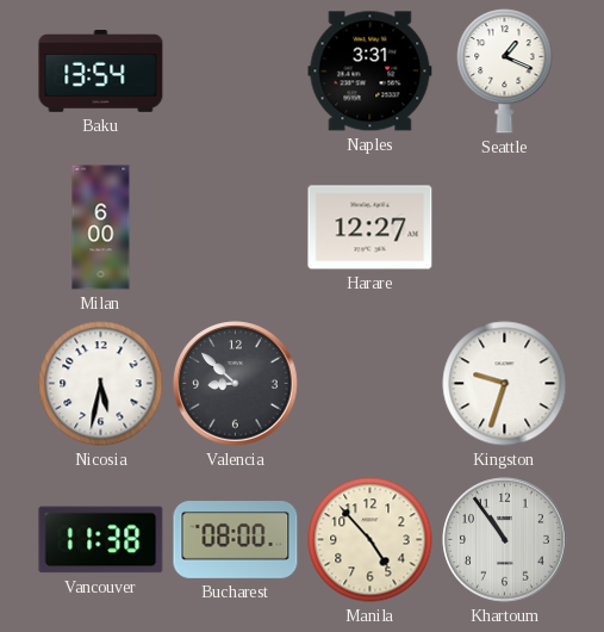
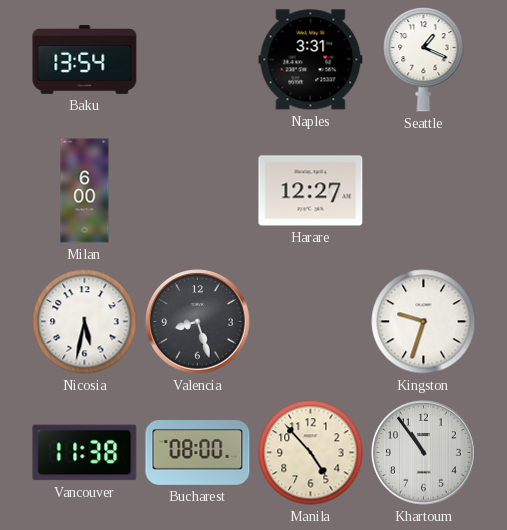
Valencia: 8:52 -> 8:27
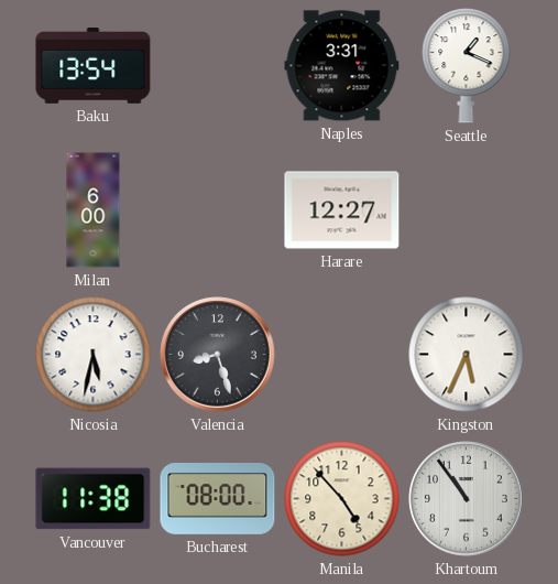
Kingston: 9:33 -> 5:34
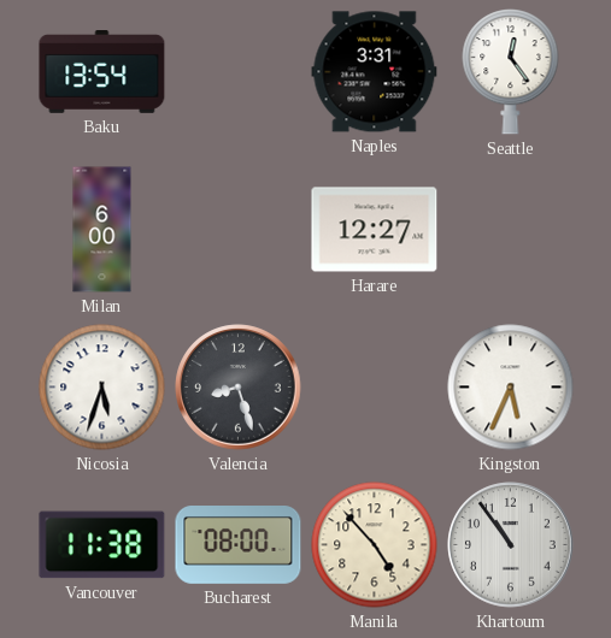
Seattle: 1:19 -> 12:24
Nicosia: 5:32 -> 5:33
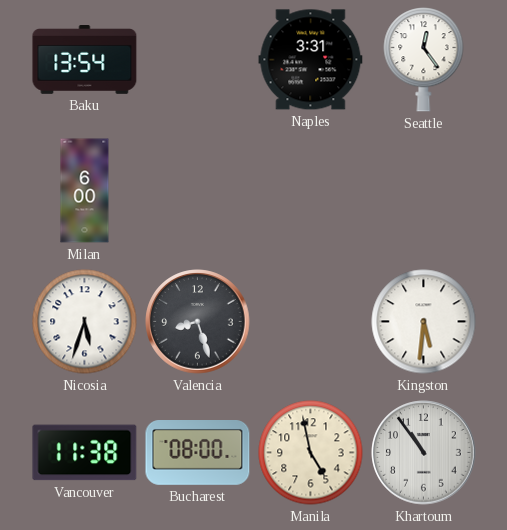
Harare: 12:27 -> none
Kingston: 5:34 -> 5:31
Manila: 4:53 -> 4:58
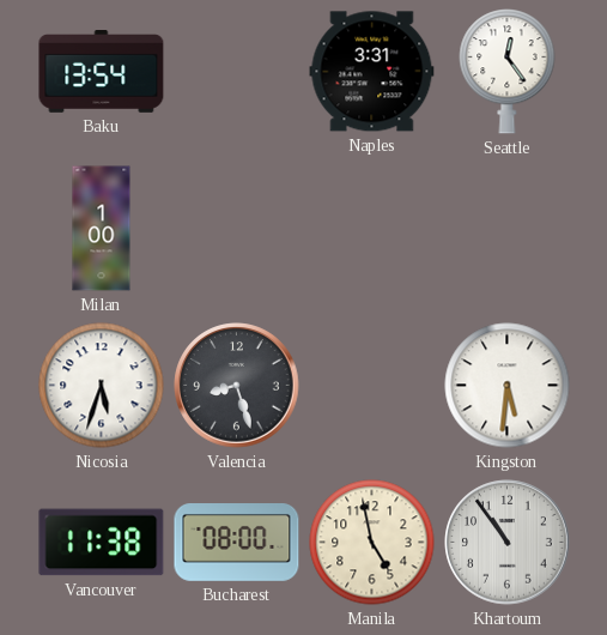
Milan: 6:00 -> 1:00
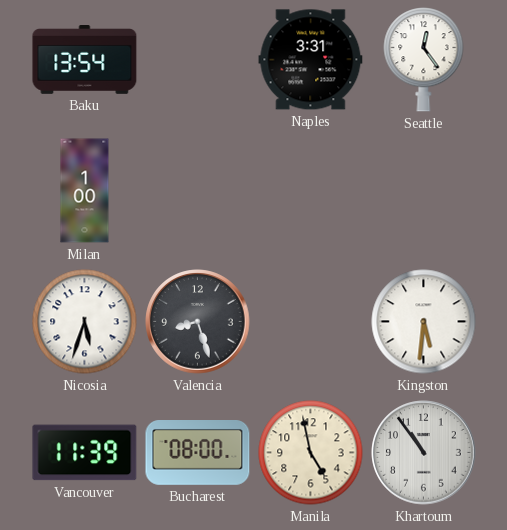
Vancouver: 11:38 -> 11:39
